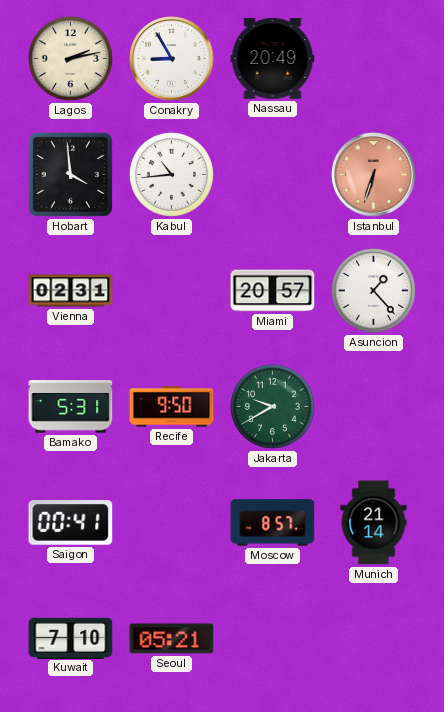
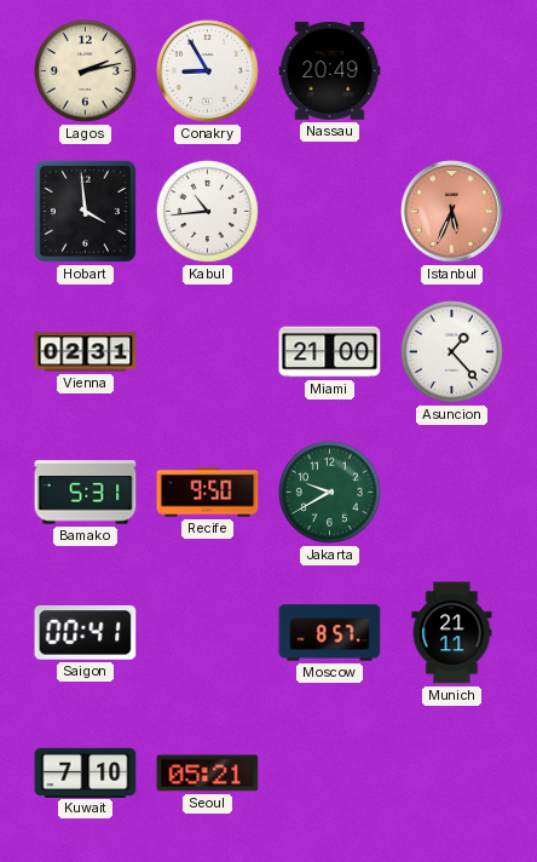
Istanbul: 6:33 -> 5:34
Miami: 20:57 -> 21:00
Munich: 21:14 -> 21:11
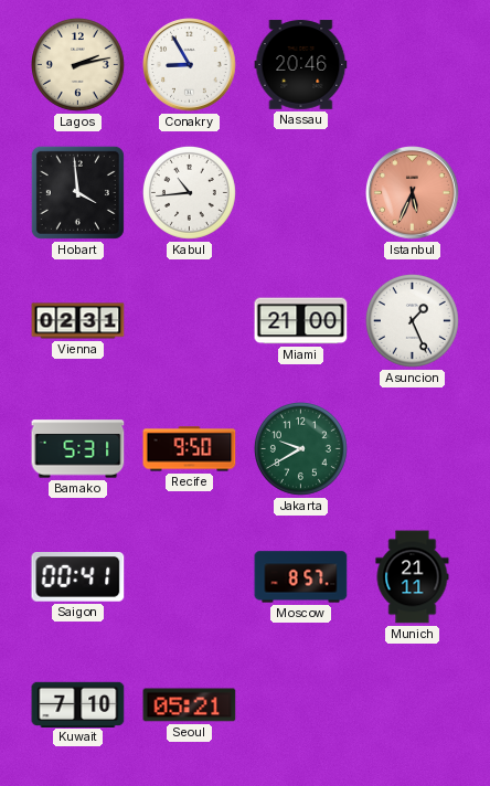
Nassau: 20:49 -> 20:46
Asuncion: 1:23 -> 1:26
